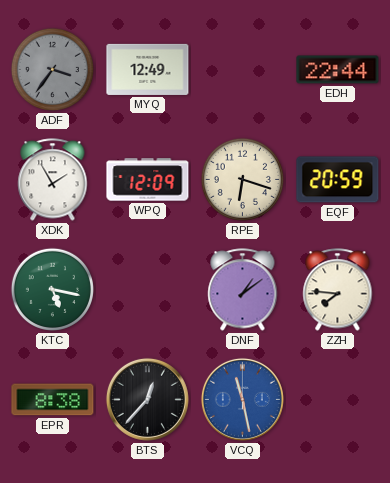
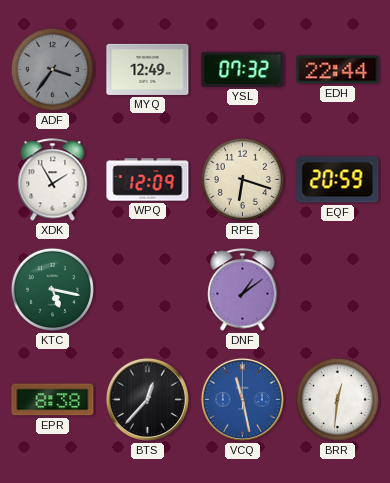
YSL: none -> 07:32
ZZH: 7:46 -> none
BRR: none -> 12:31
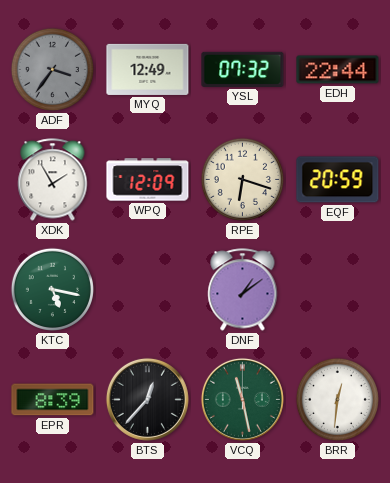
EPR: 8:38 -> 8:39
VCQ dial: blue -> green
